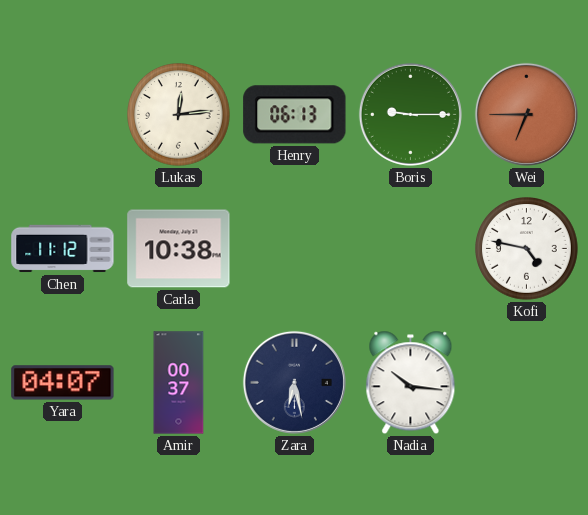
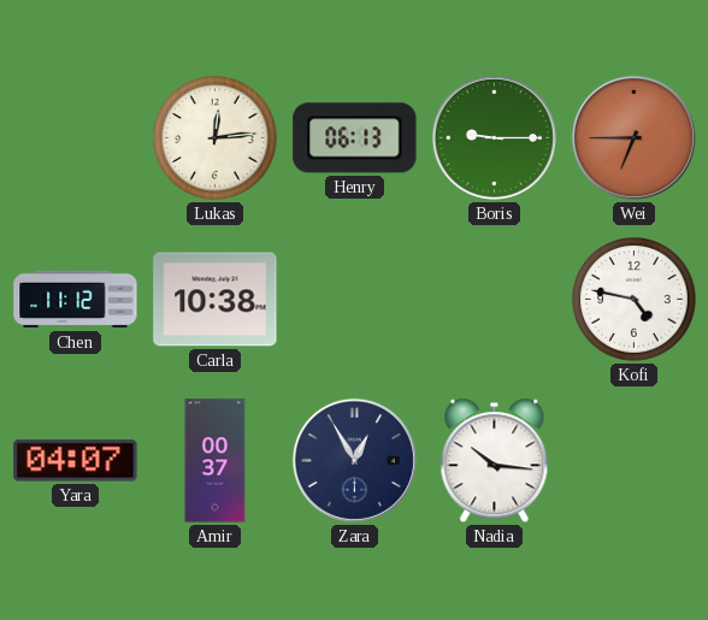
Zara: 6:28 -> 12:55
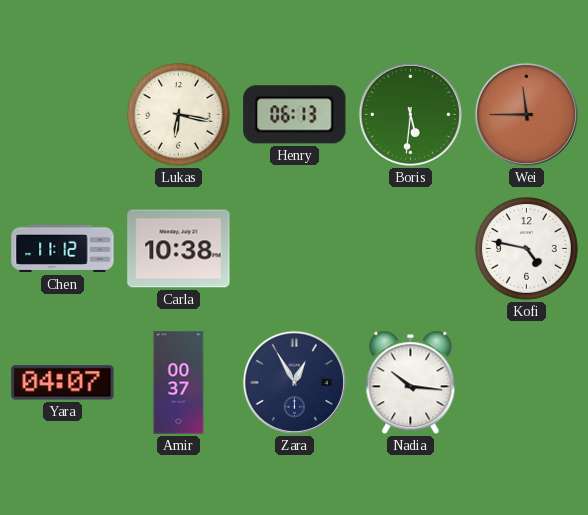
Lukas: 12:14 -> 6:17
Boris: 9:15 -> 5:31
Wei: 6:45 -> 11:45
